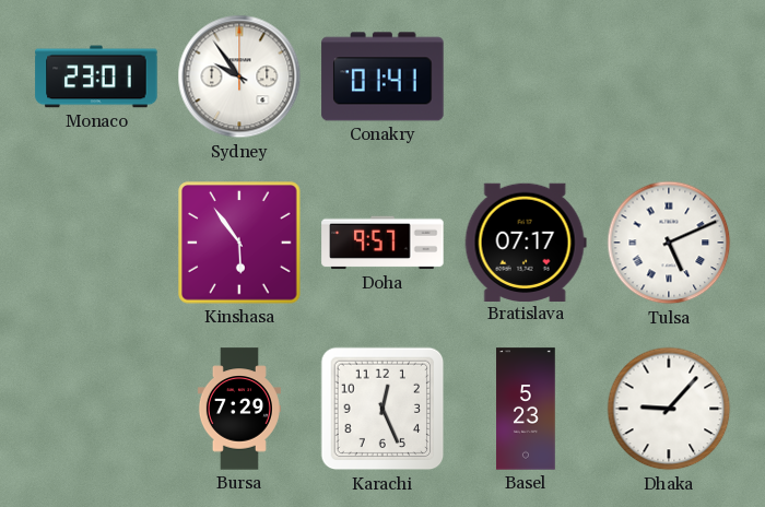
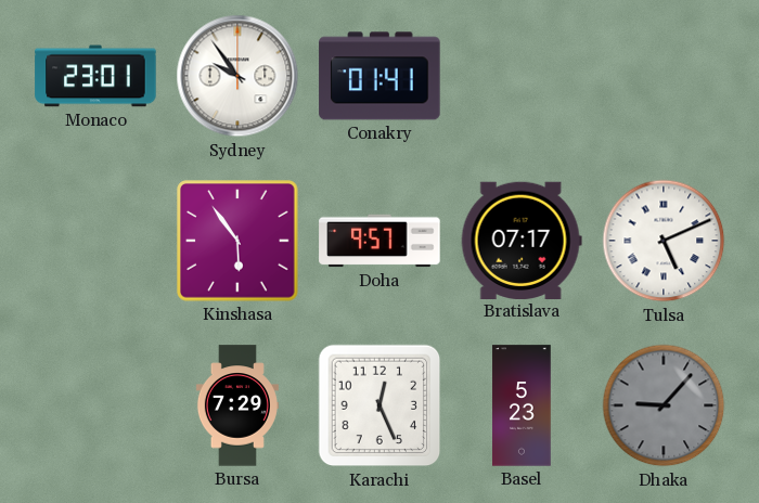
Dhaka dial: white -> grey
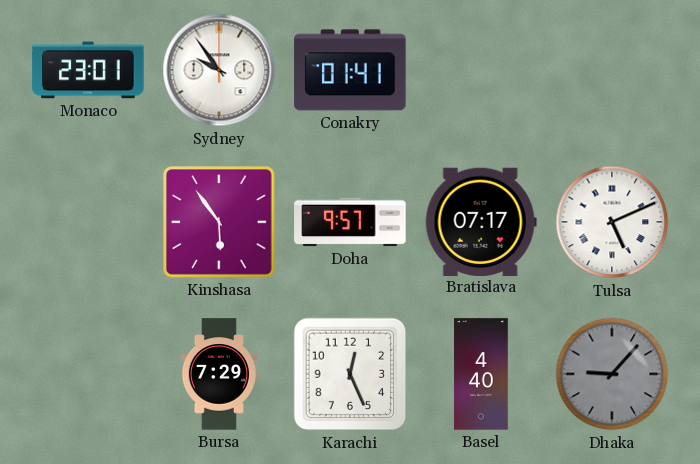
Basel: 5:23 -> 4:40
